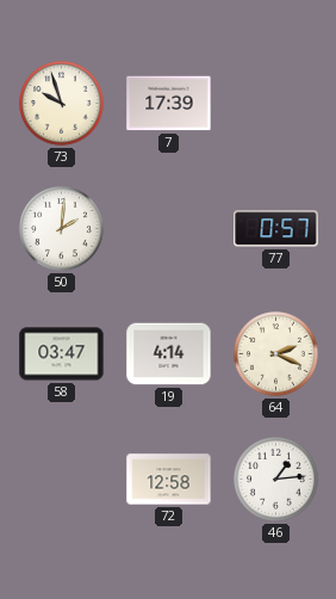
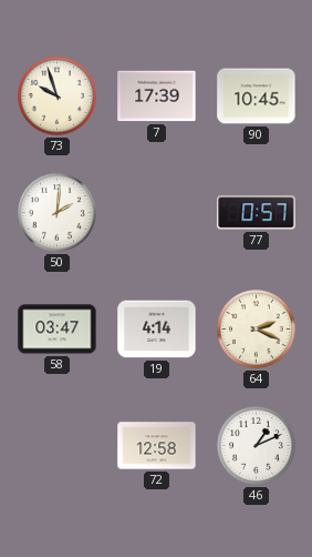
90: none -> 10:45
46: 1:14 -> 1:11
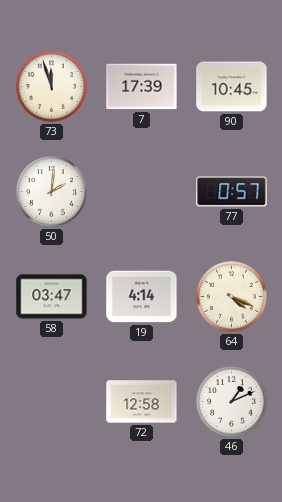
73: 9:57 -> 11:57
64: 2:19 -> 4:19
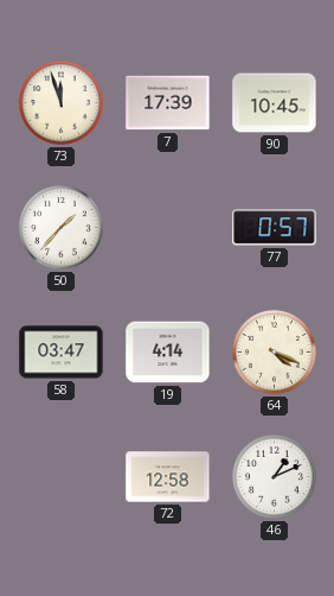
50: 2:01 -> 1:37
